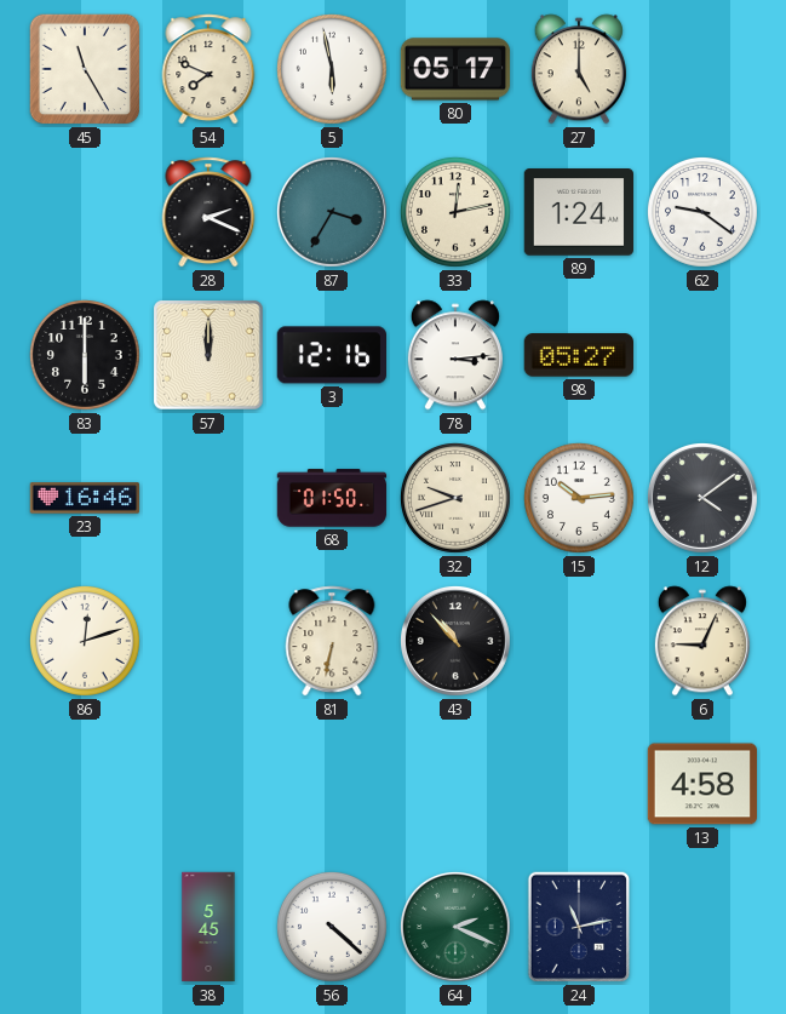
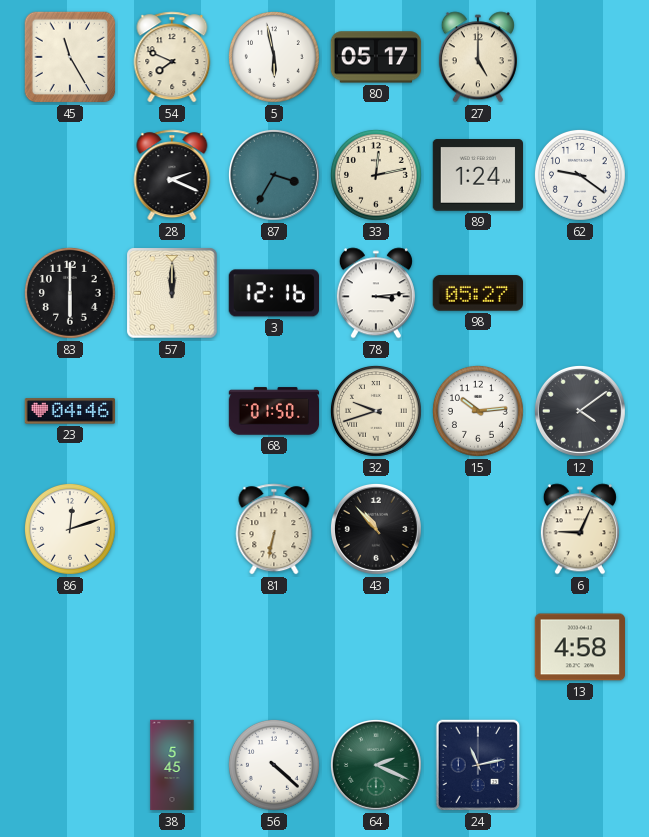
23: 16:46 -> 04:46
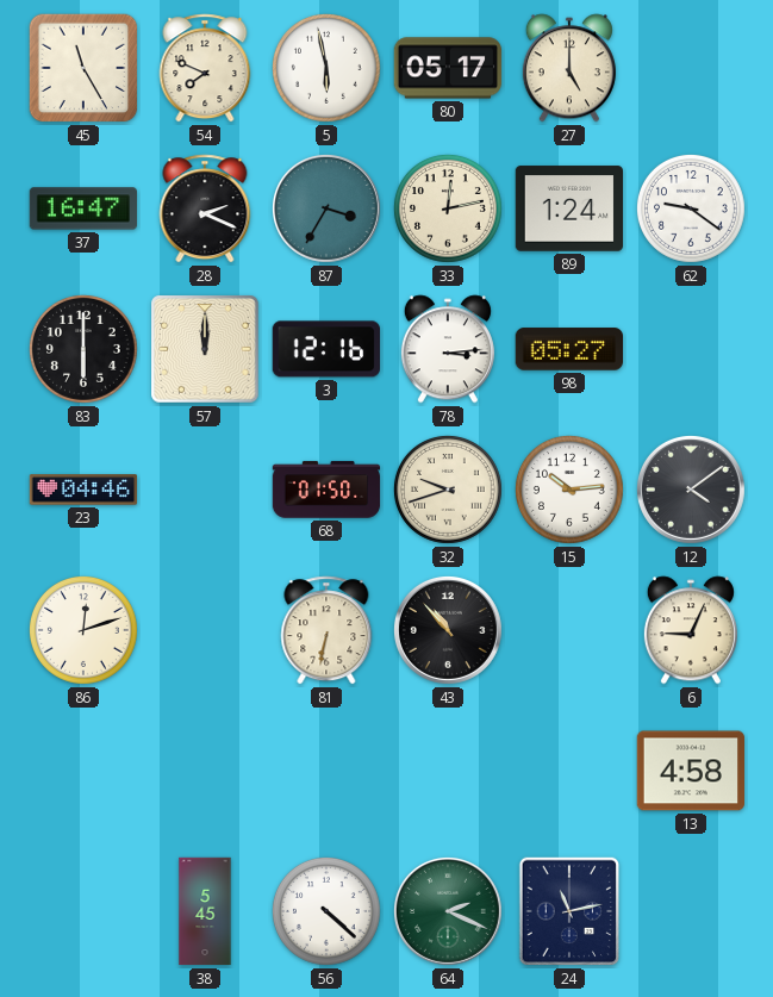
37: none -> 16:47
